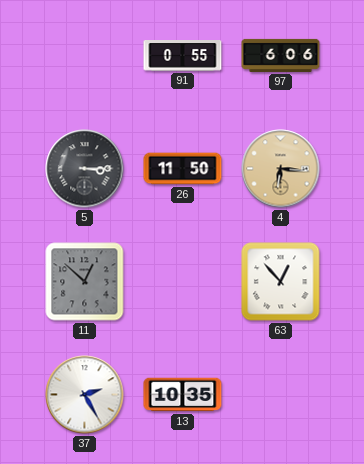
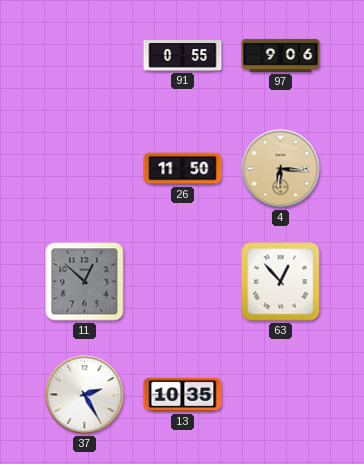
97: 6:06 -> 9:06
5: 3:15 -> none
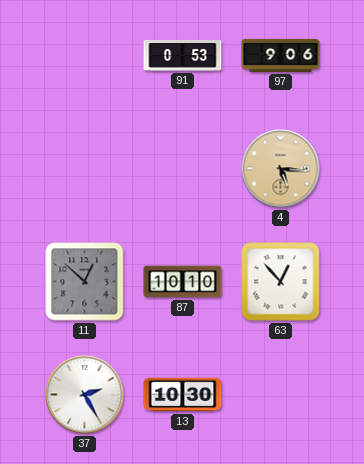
91: 0:55 -> 0:53
26: 11:50 -> none
4: 6:16 -> 5:16
87: none -> 10:10
13: 10:35 -> 10:30
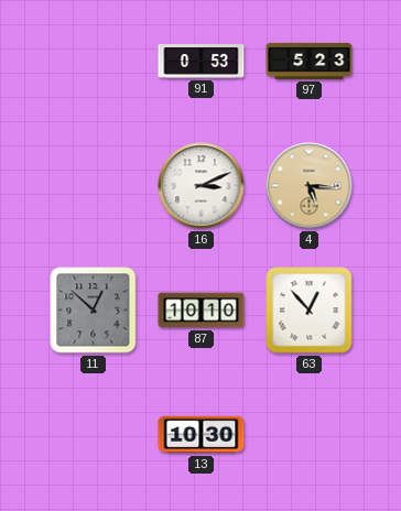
97: 9:06 -> 5:23
16: none -> 3:11
37: 2:25 -> none
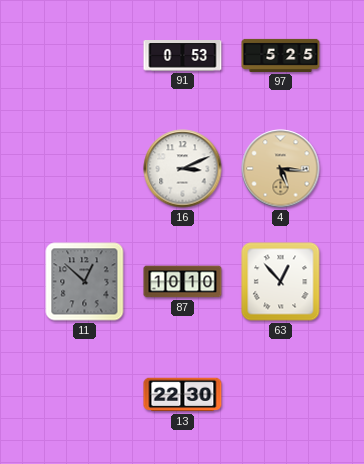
97: 5:23 -> 5:25
13: 10:30 -> 22:30
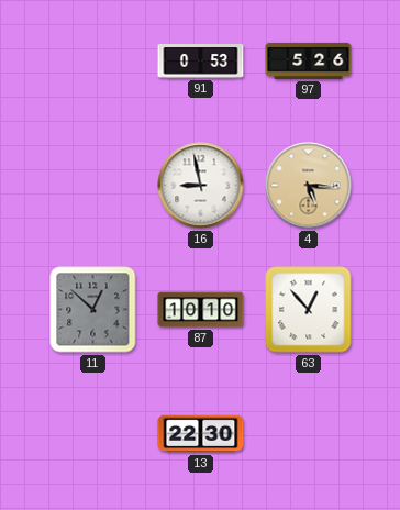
97: 5:25 -> 5:26
16: 3:11 -> 8:58
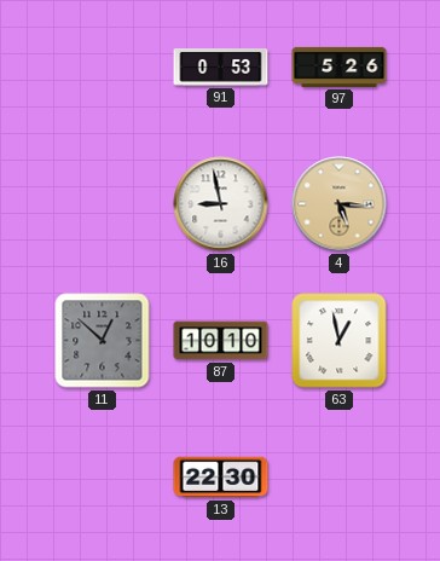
63: 12:53 -> 12:58
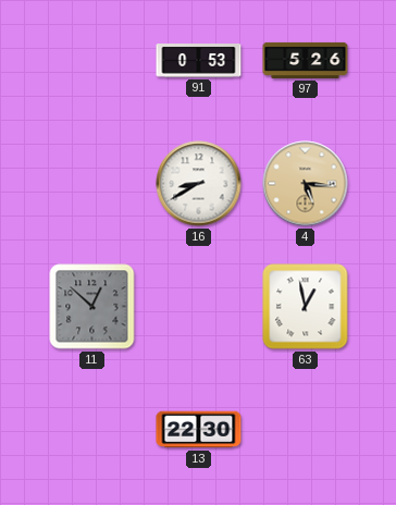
16: 8:58 -> 8:40
87: 10:10 -> none
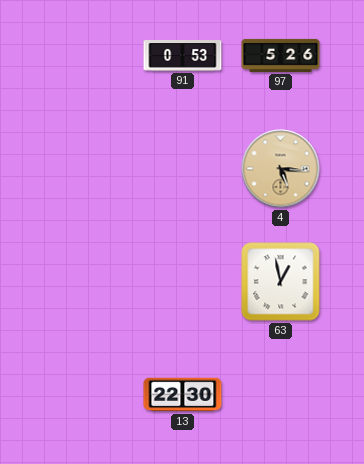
16: 8:40 -> none
11: 12:52 -> none
